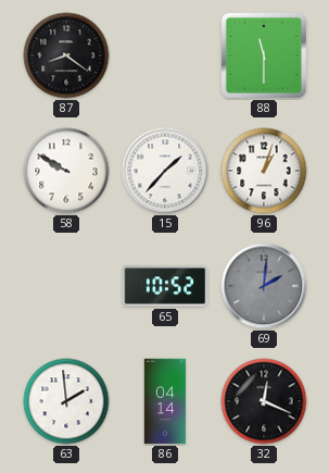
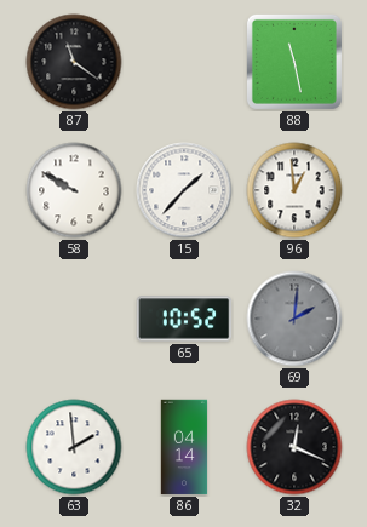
87: 8:21 -> 11:21
88: 11:30 -> 11:28
96: 1:03 -> 12:59
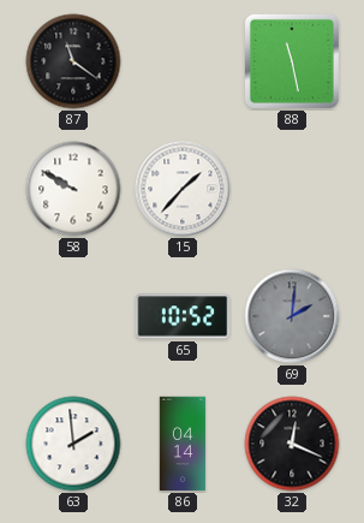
96: 12:59 -> none
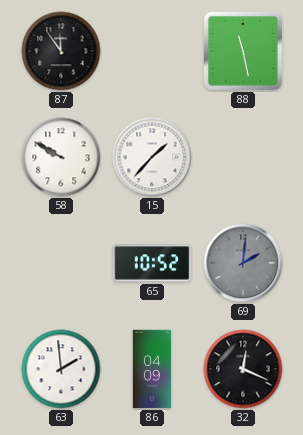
87: 11:21 -> 11:54
86: 04:14 -> 04:09
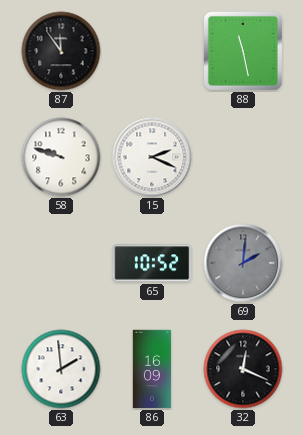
58: 9:50 -> 9:48
15: 1:37 -> 2:19
86: 04:09 -> 16:09
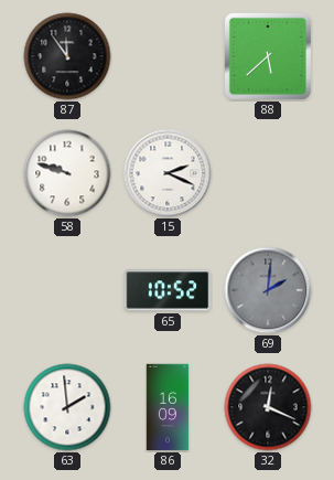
88: 11:28 -> 5:38
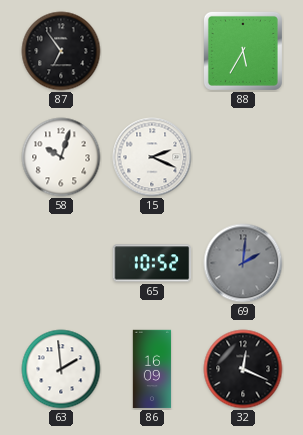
87: 11:54 -> 6:54
88: 5:38 -> 5:35
58: 9:48 -> 10:03
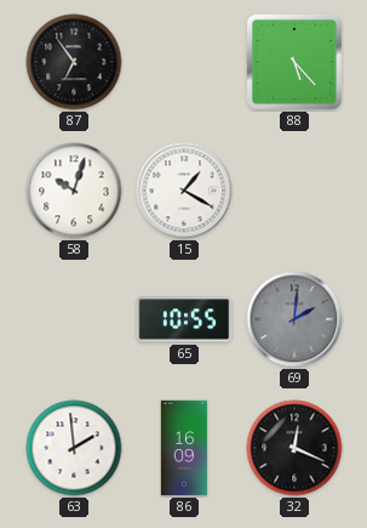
88: 5:35 -> 5:23
15: 2:19 -> 1:20
65: 10:52 -> 10:55
